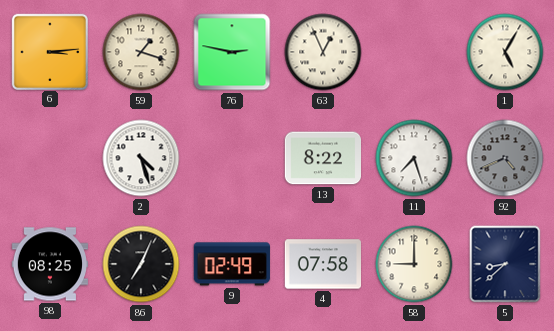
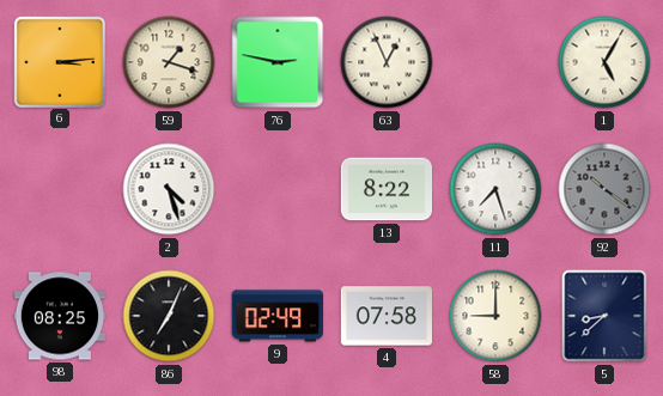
92: 4:41 -> 10:21
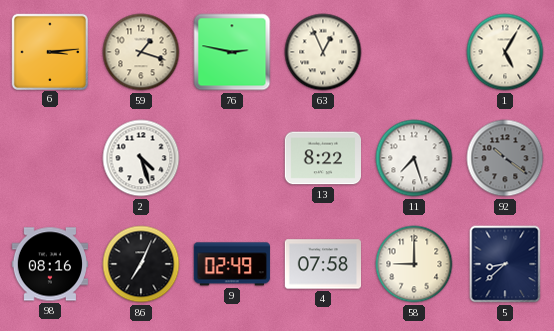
98: 08:25 -> 08:16
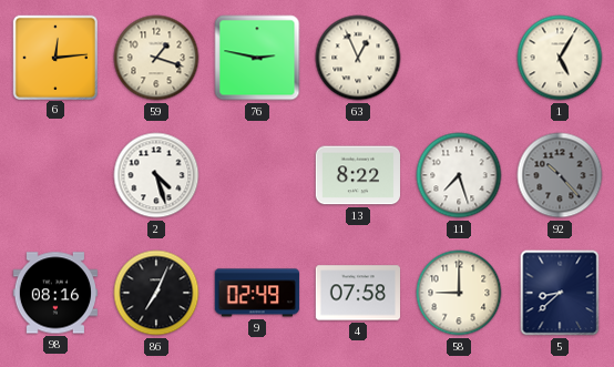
6: 3:14 -> 12:14
92: 10:21 -> 10:23
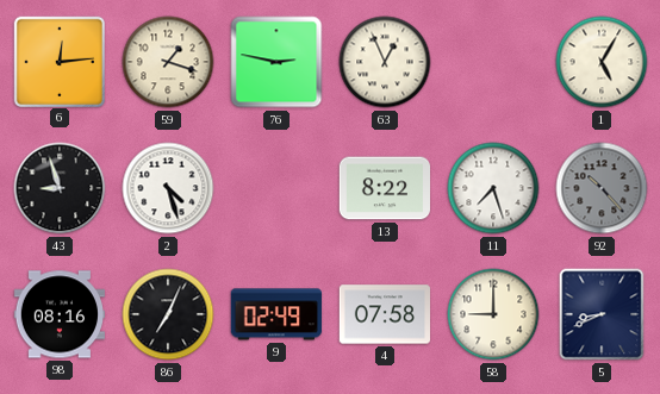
43: none -> 8:57
5: 8:38 -> 8:41
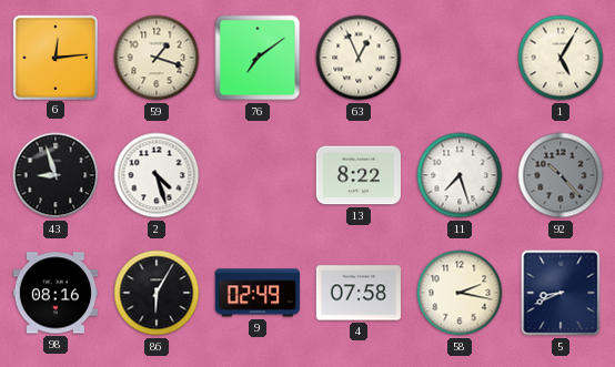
76: 2:47 -> 7:09
86: 7:04 -> 6:05
58: 9:00 -> 2:17
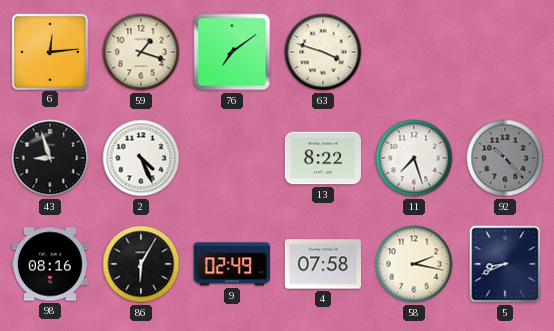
63: 12:56 -> 3:48
1: 5:05 -> none
2: 4:27 -> 4:26
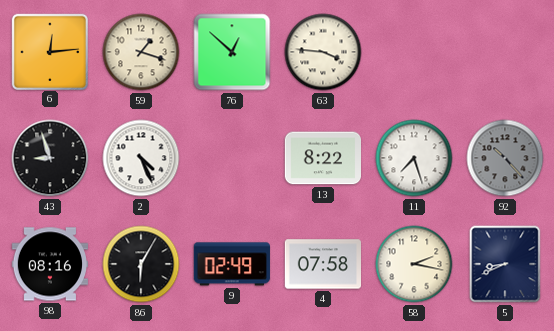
76: 7:09 -> 12:52
63: 3:48 -> 3:46
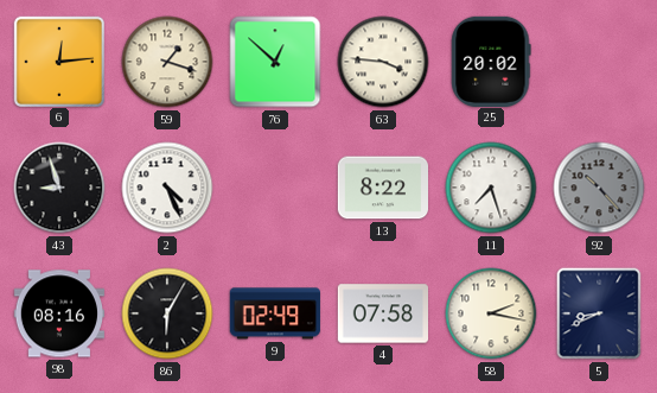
25: none -> 20:02
